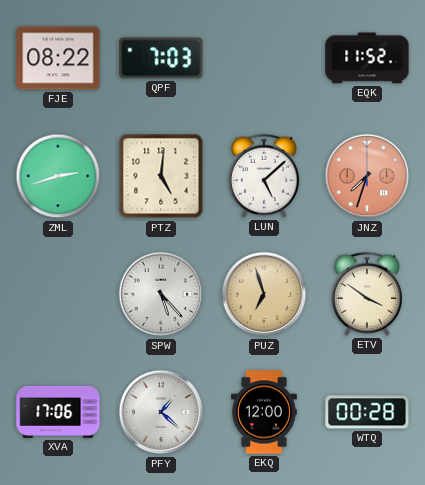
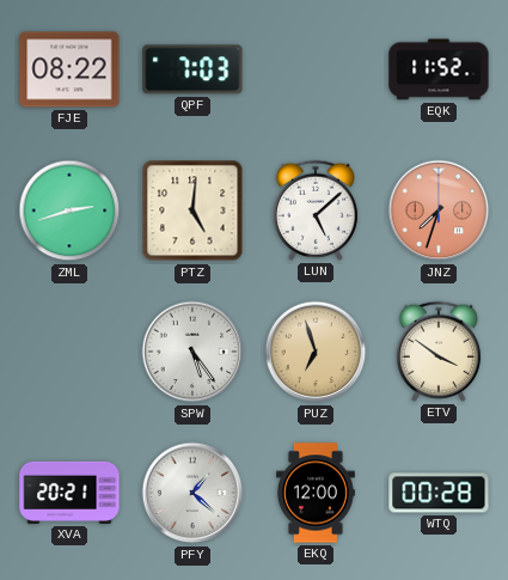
SPW: 5:23 -> 5:24
XVA: 17:06 -> 20:21
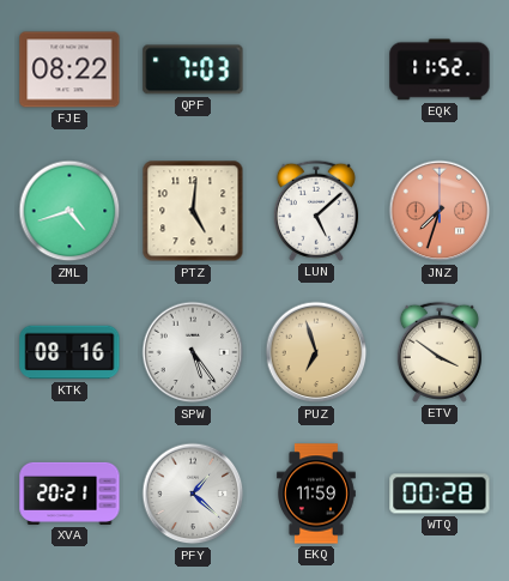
ZML: 2:42 -> 4:42
KTK: none -> 08:16
EKQ: 12:00 -> 11:59
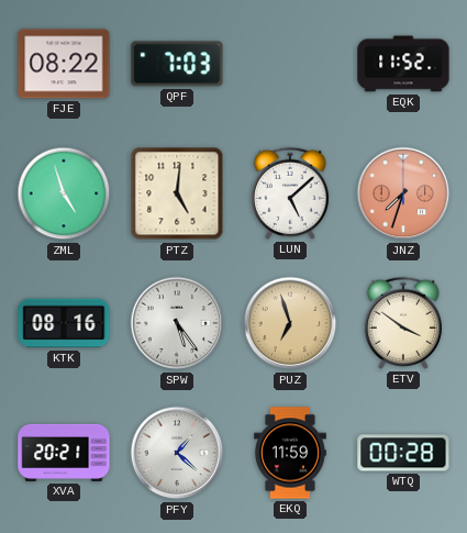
ZML: 4:42 -> 4:57
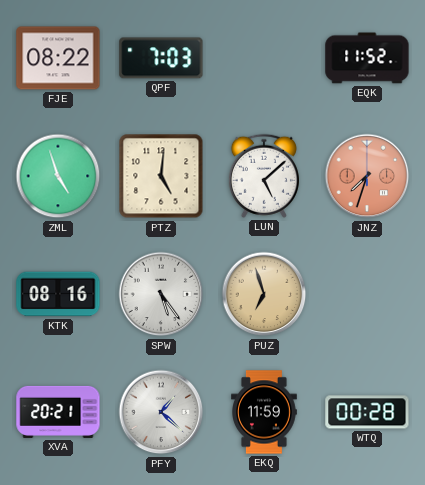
ETV: 3:51 -> none
